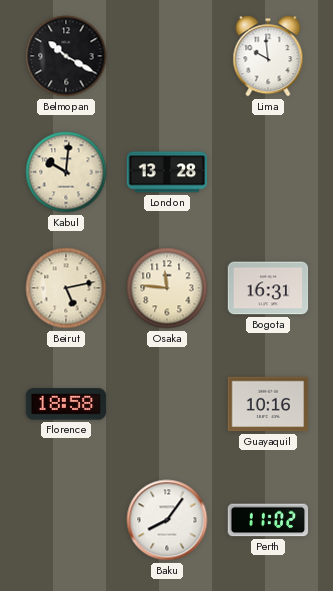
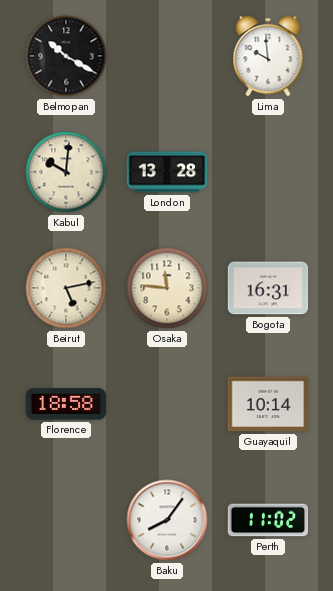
Guayaquil: 10:16 -> 10:14
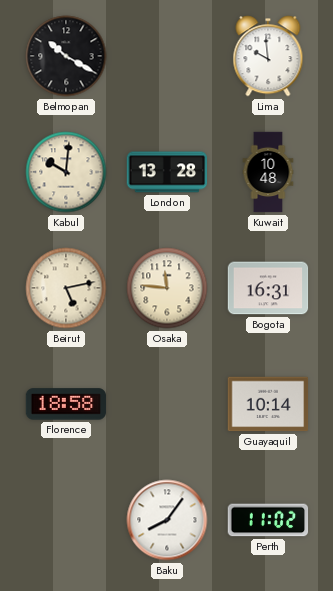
Kuwait: none -> 10:48
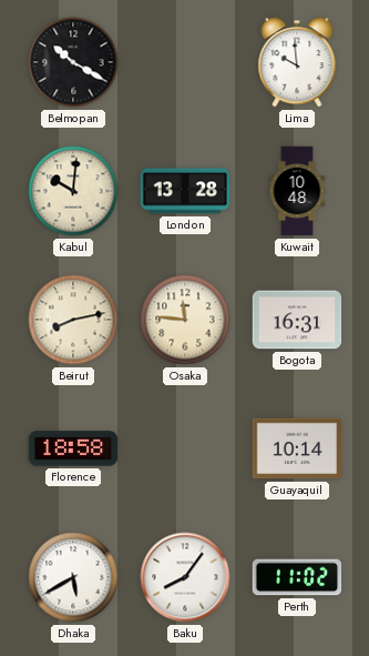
Beirut: 5:13 -> 8:13
Dhaka: none -> 5:40
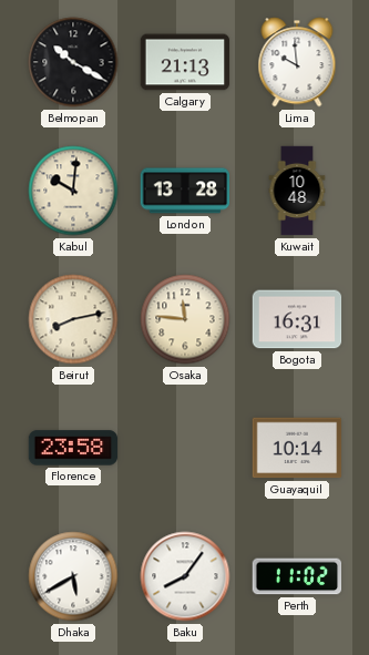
Calgary: none -> 21:13
Florence: 18:58 -> 23:58
